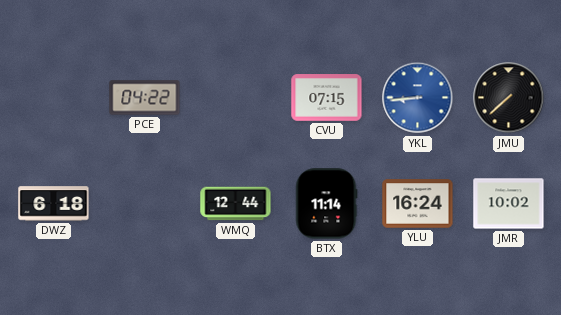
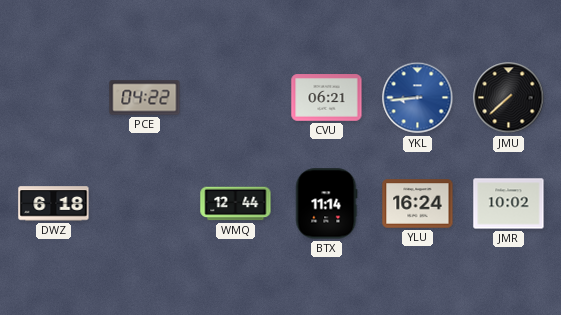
CVU: 07:15 -> 06:21
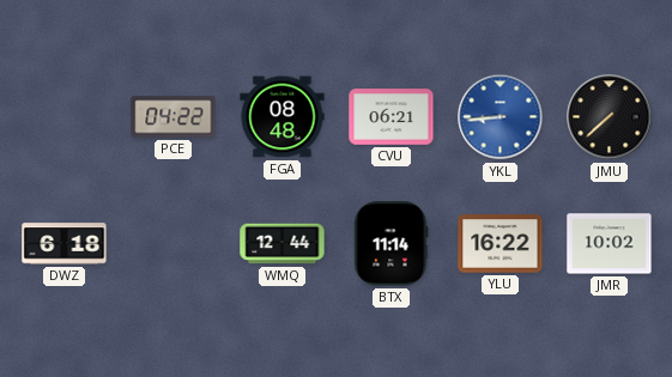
FGA: none -> 08:48
YLU: 16:24 -> 16:22
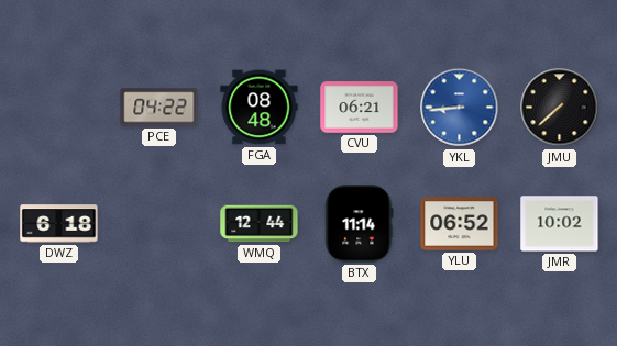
YLU: 16:22 -> 06:52
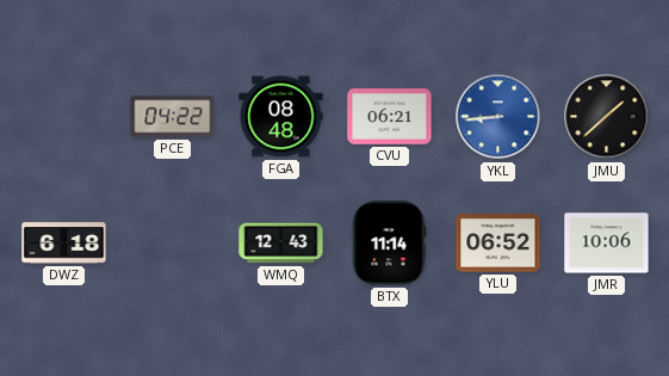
JMU: 7:38 -> 1:38
WMQ: 12:44 -> 12:43
JMR: 10:02 -> 10:06
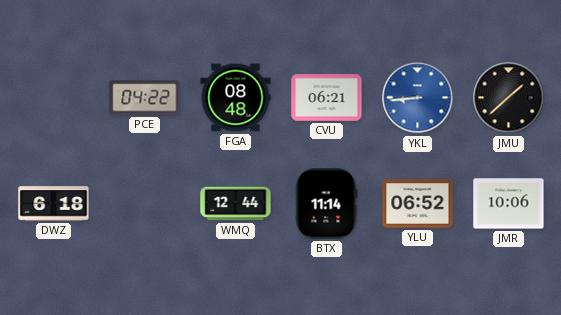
WMQ: 12:43 -> 12:44
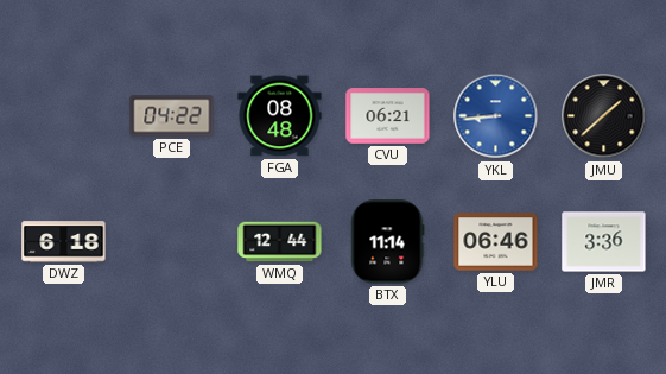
YLU: 06:52 -> 06:46
JMR: 10:06 -> 3:36
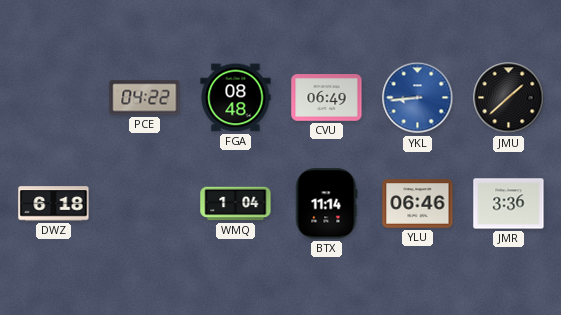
CVU: 06:21 -> 06:49
WMQ: 12:44 -> 1:04
